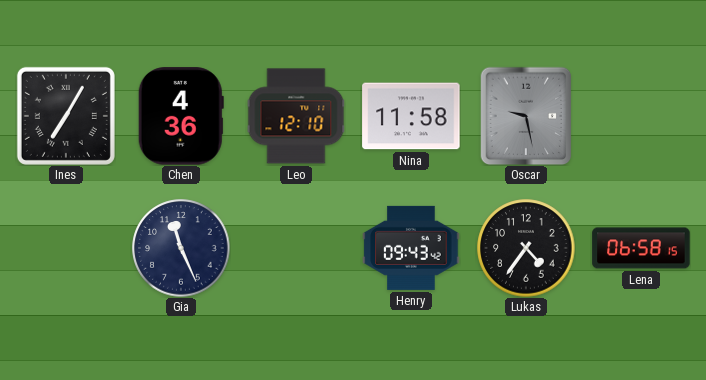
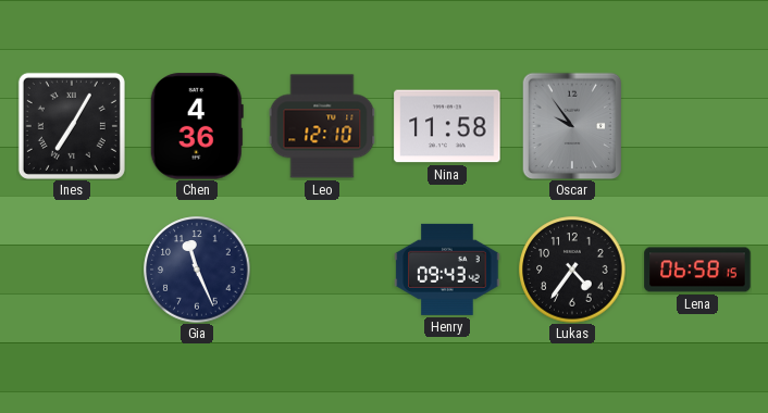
Oscar: 9:28 -> 9:54
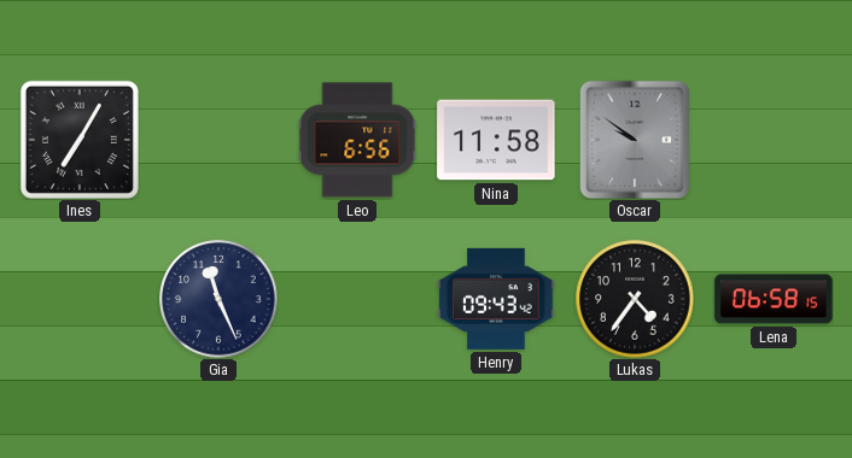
Chen: 4:36 -> none
Leo: 12:10 -> 6:56
Oscar: 9:54 -> 9:51
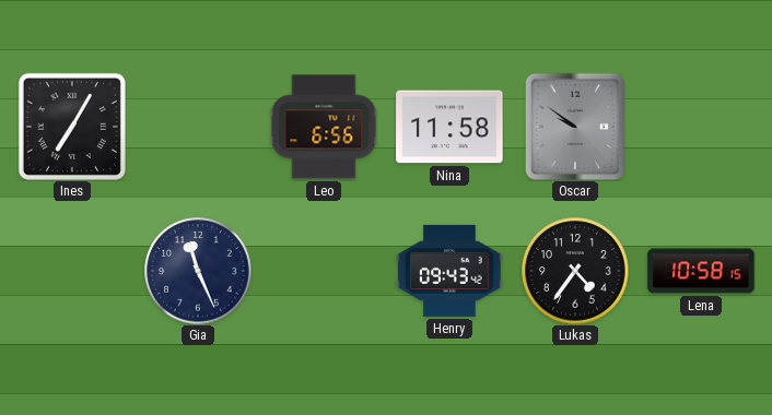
Lena: 06:58 -> 10:58
